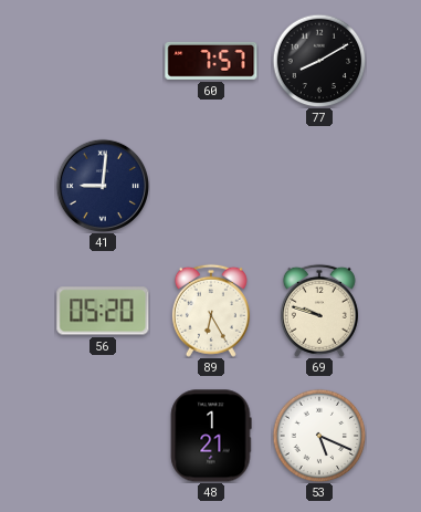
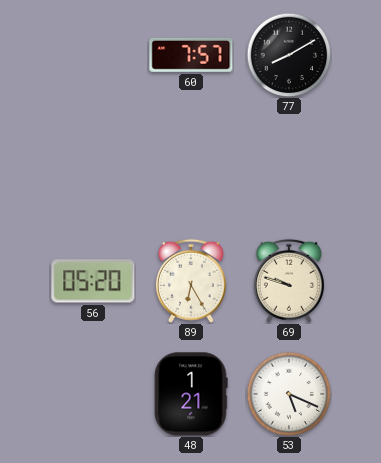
41: 9:01 -> none
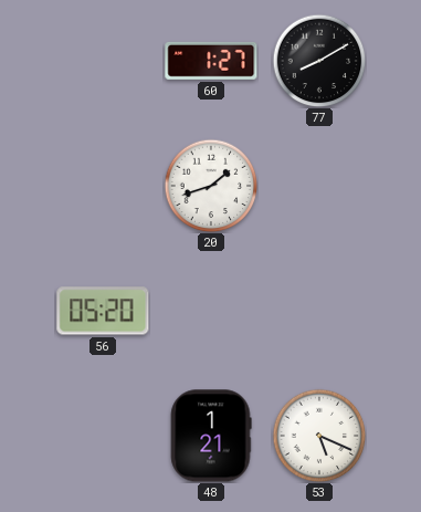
60: 7:57 -> 1:27
20: none -> 1:42
89: 6:25 -> none
69: 9:48 -> none
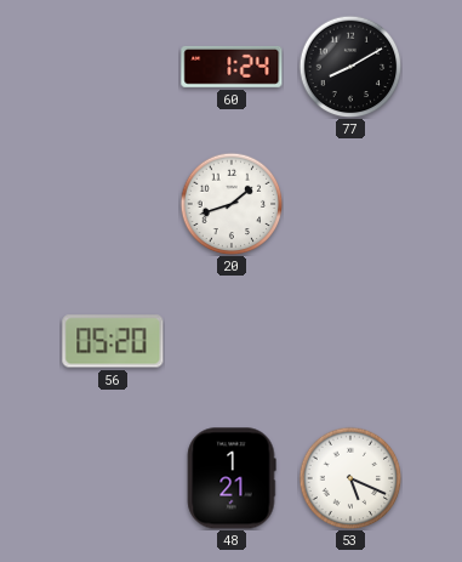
60: 1:27 -> 1:24
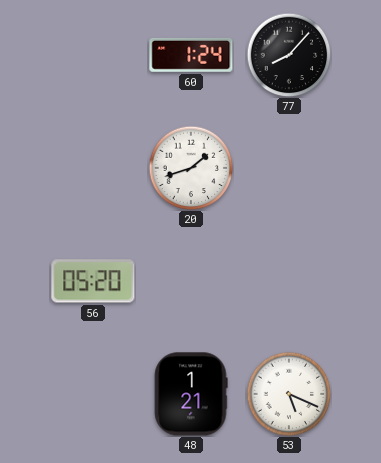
77: 8:10 -> 8:07
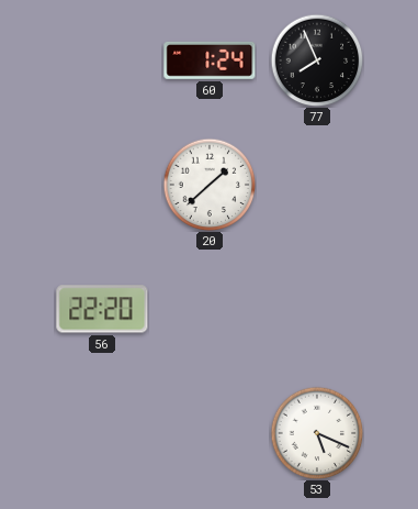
77: 8:07 -> 7:56
20: 1:42 -> 1:38
56: 05:20 -> 22:20
48: 1:21 -> none
